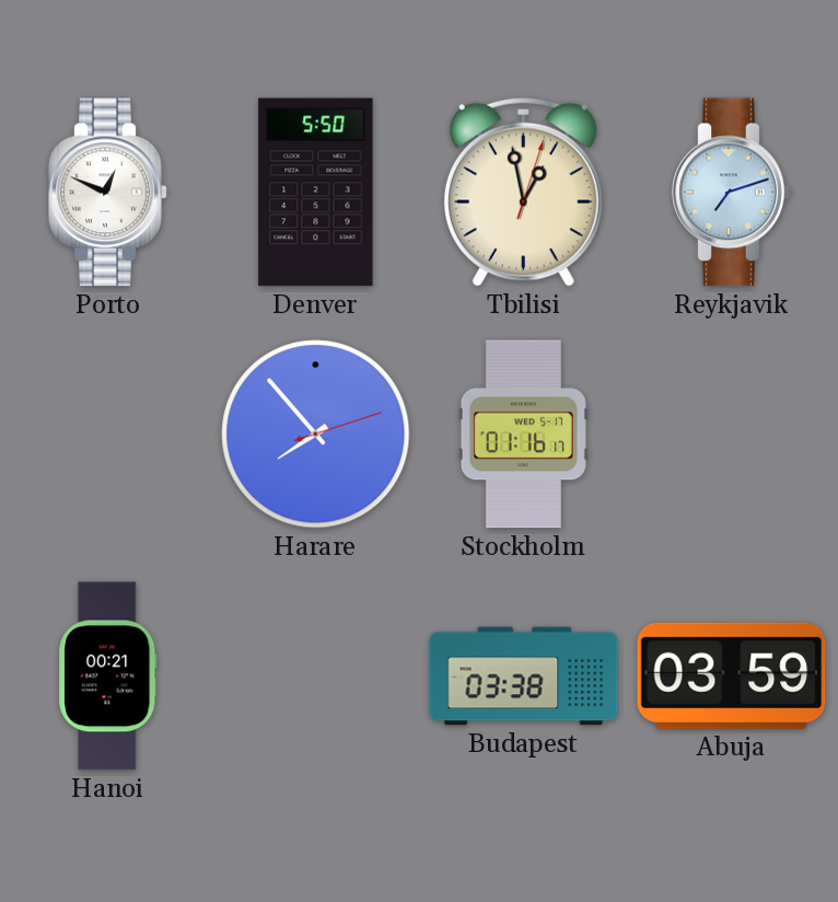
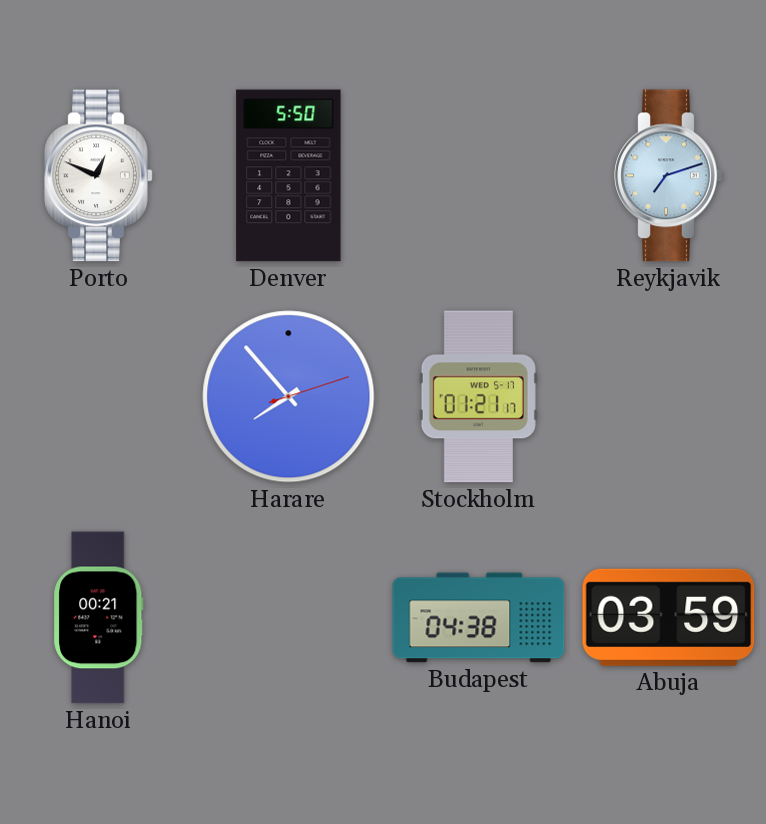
Tbilisi: 12:58 -> none
Stockholm: 01:16 -> 01:21
Budapest: 03:38 -> 04:38
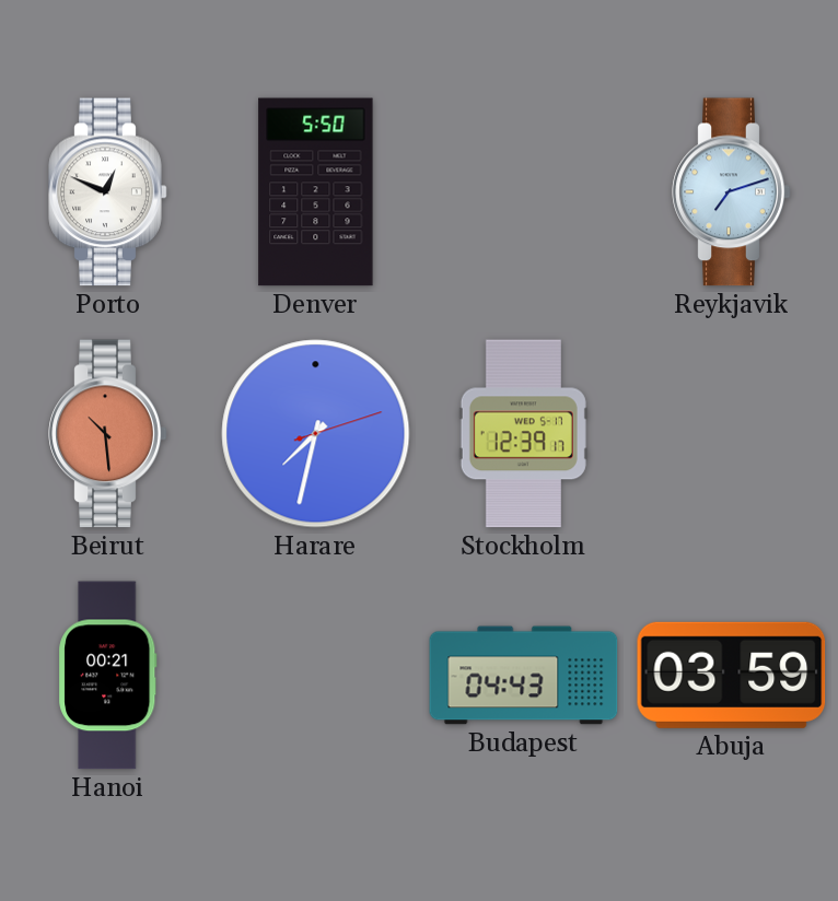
Beirut: none -> 10:29
Harare: 7:53 -> 7:32
Stockholm: 01:21 -> 12:39
Budapest: 04:38 -> 04:43
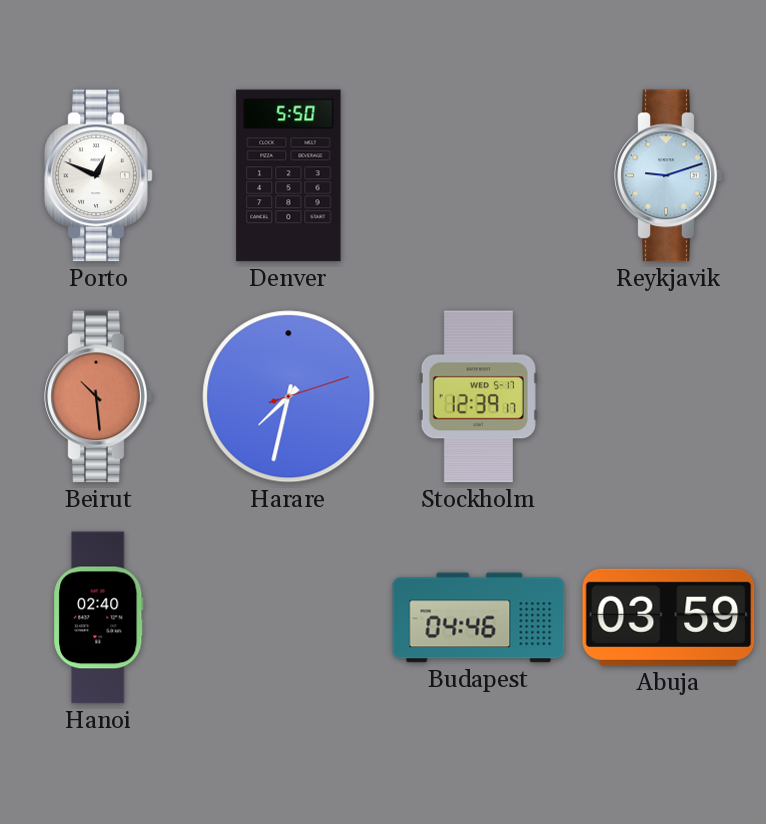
Reykjavik: 7:12 -> 9:12
Hanoi: 00:21 -> 02:40
Budapest: 04:43 -> 04:46
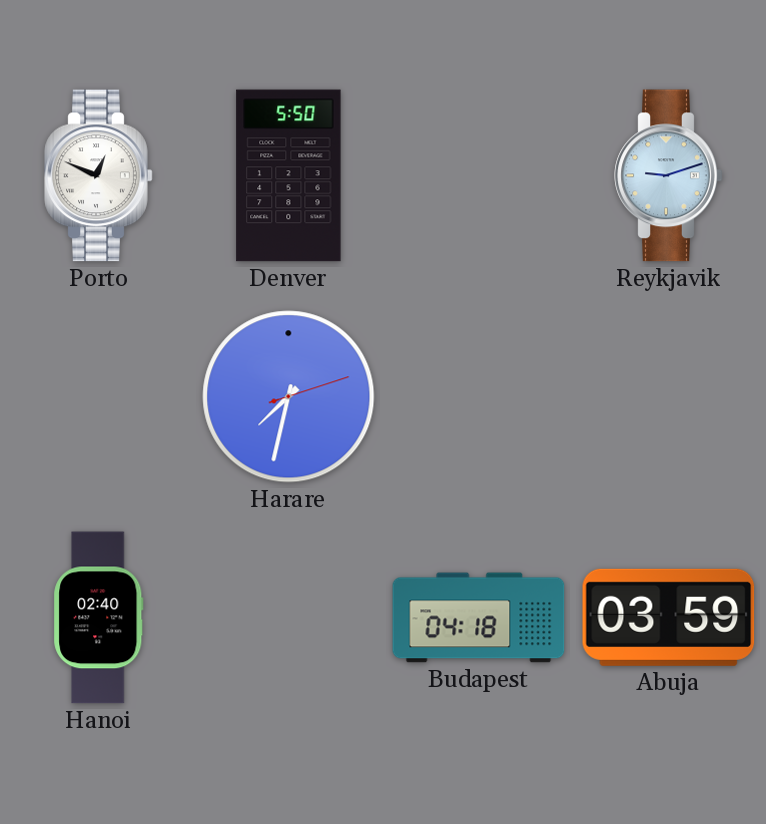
Beirut: 10:29 -> none
Stockholm: 12:39 -> none
Budapest: 04:46 -> 04:18
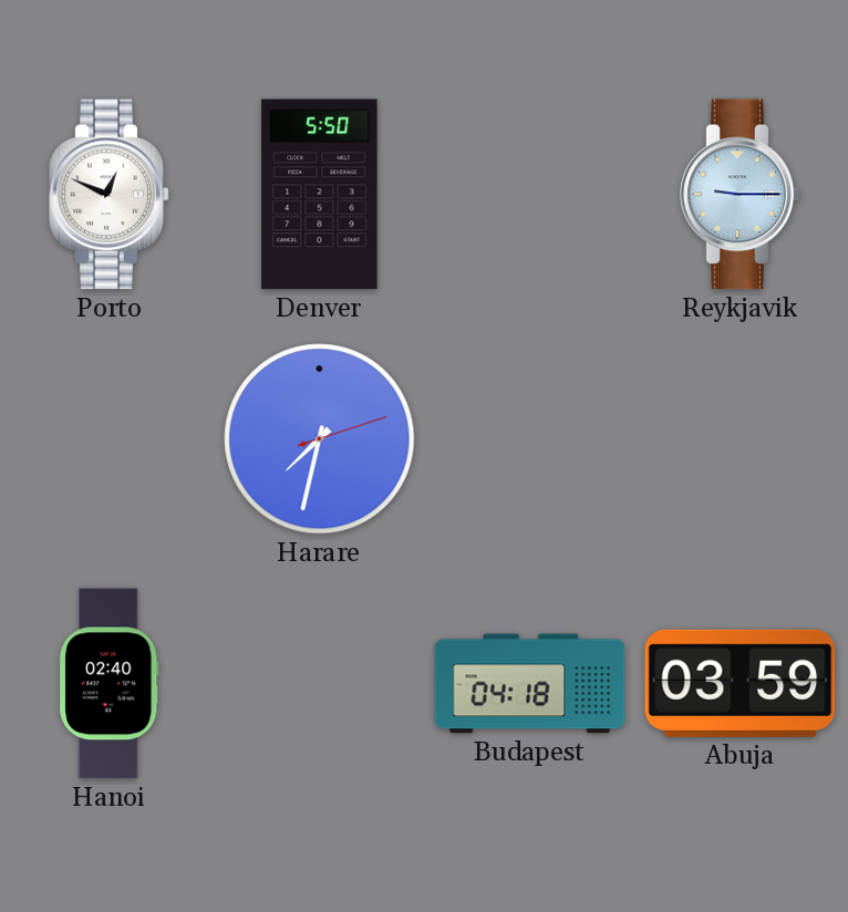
Reykjavik: 9:12 -> 9:15
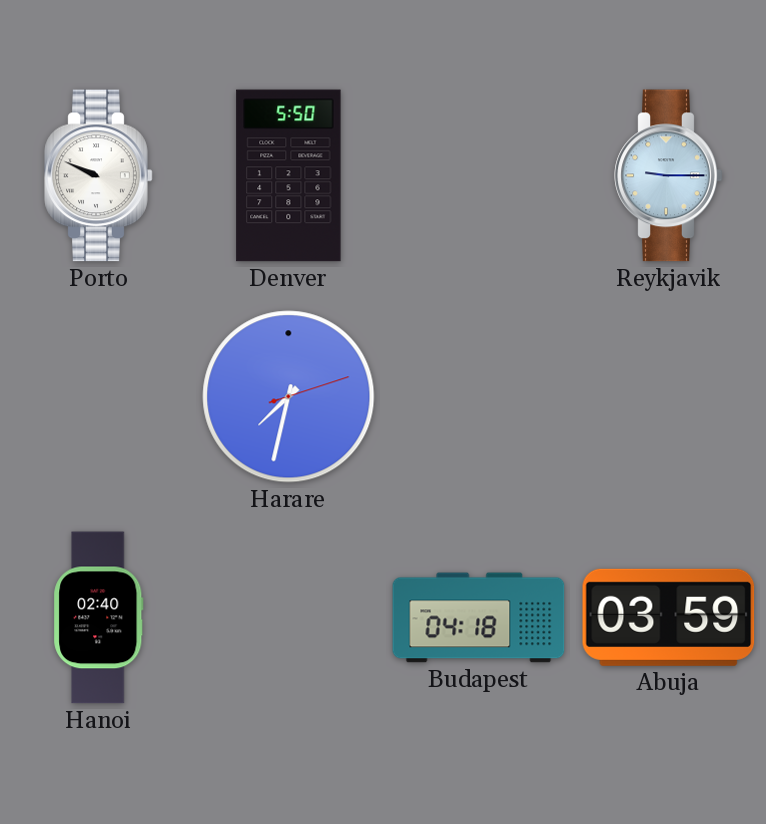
Porto: 12:49 -> 9:49
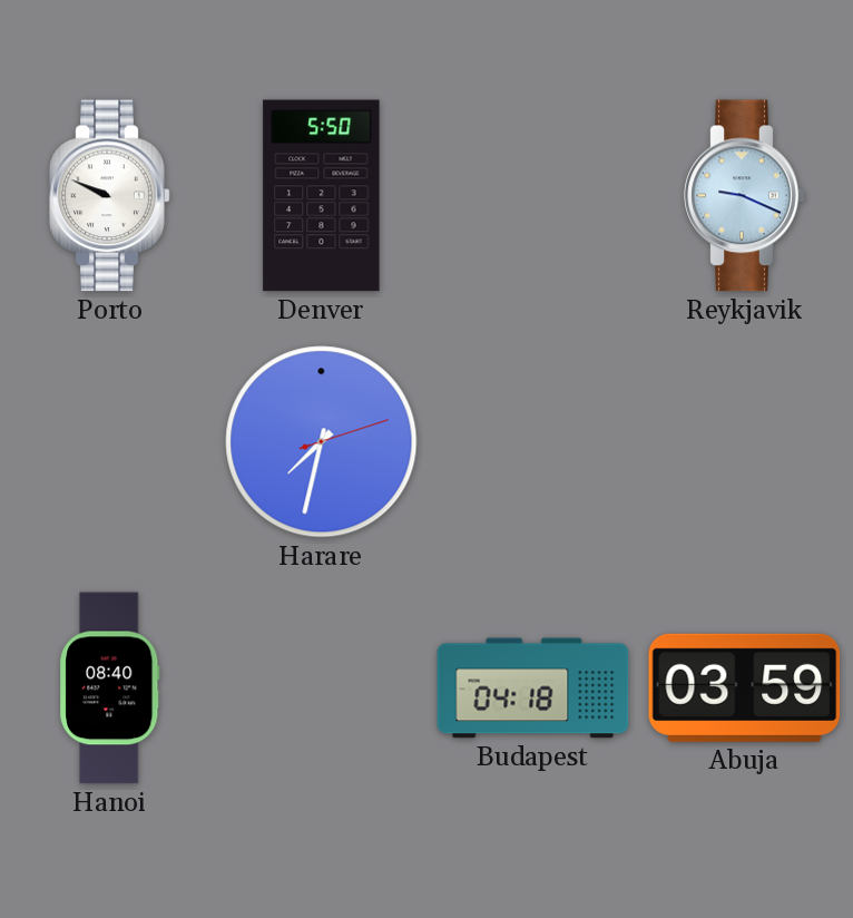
Reykjavik: 9:15 -> 9:19
Hanoi: 02:40 -> 08:40
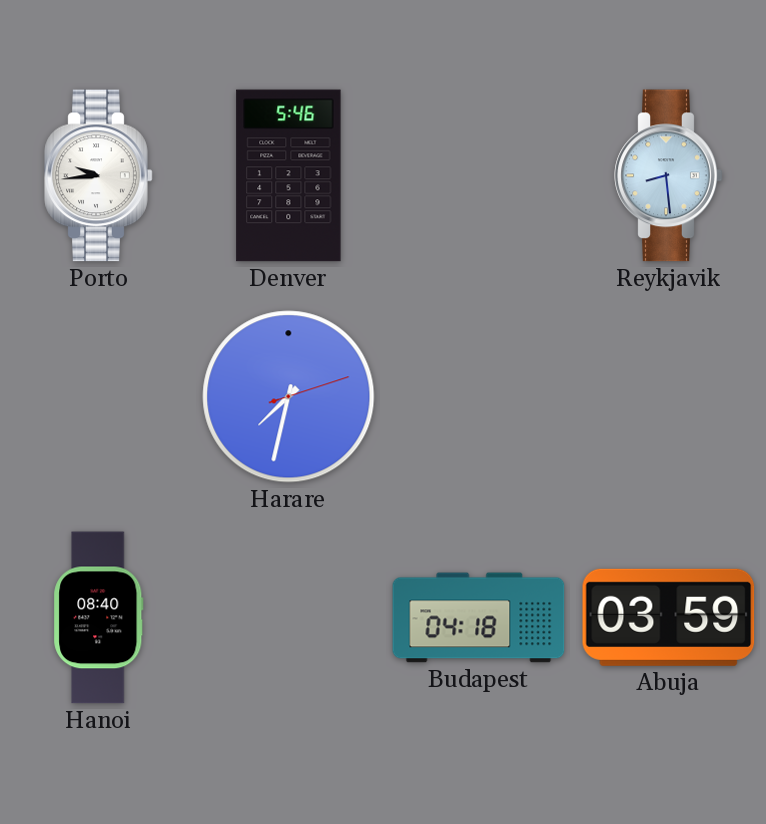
Porto: 9:49 -> 9:44
Denver: 5:50 -> 5:46
Reykjavik: 9:19 -> 8:29
